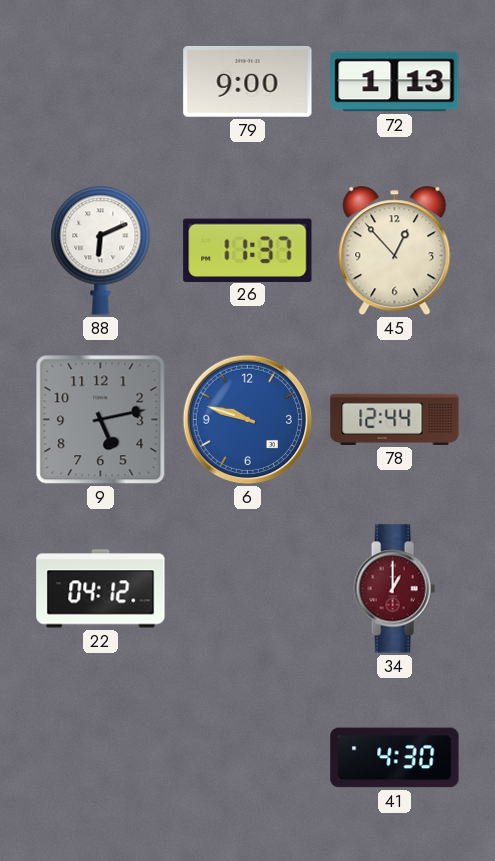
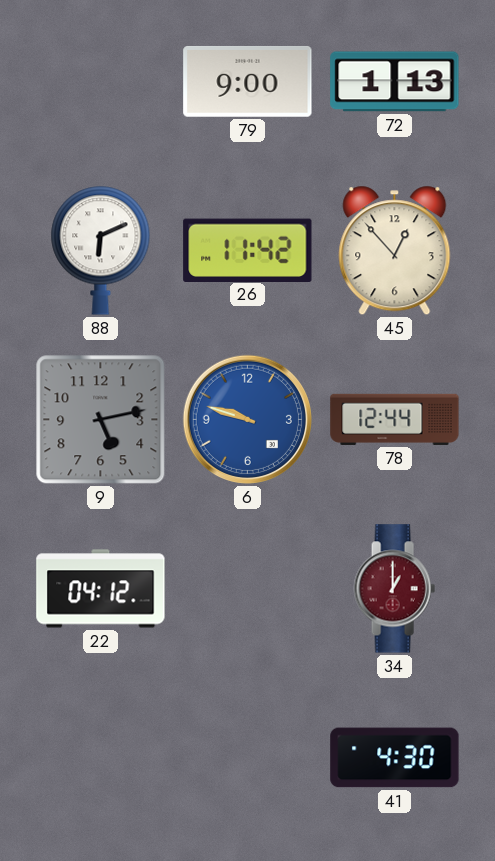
26: 11:37 -> 11:42
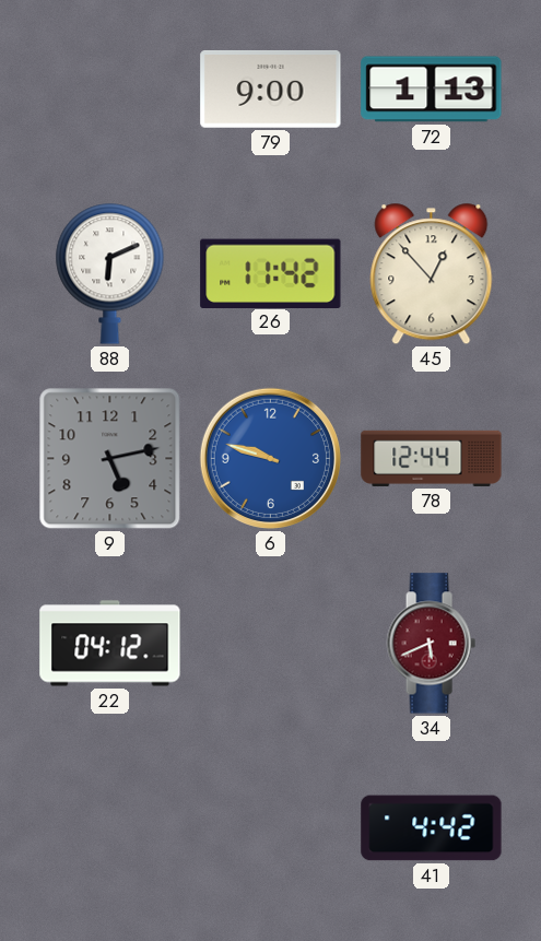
34: 1:00 -> 5:41
41: 4:30 -> 4:42
